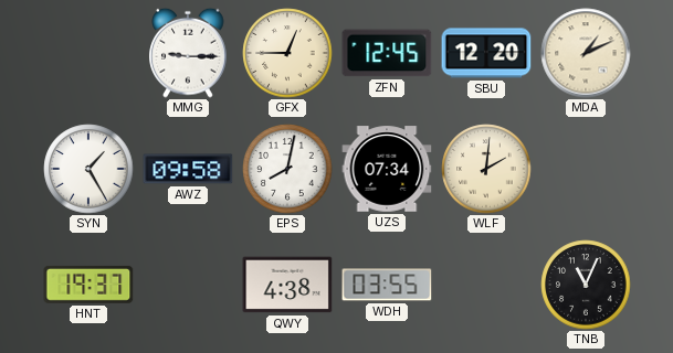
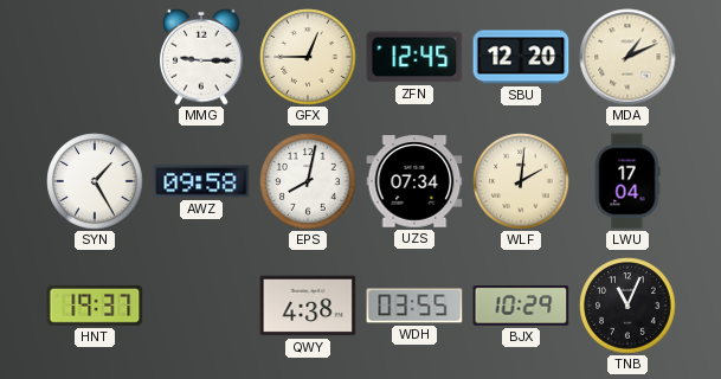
LWU: none -> 17:04
BJX: none -> 10:29
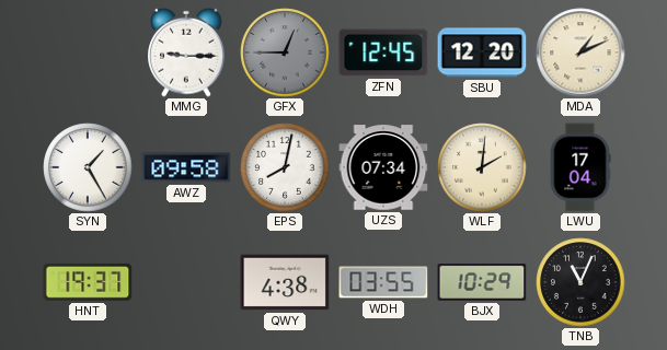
GFX dial: cream -> grey
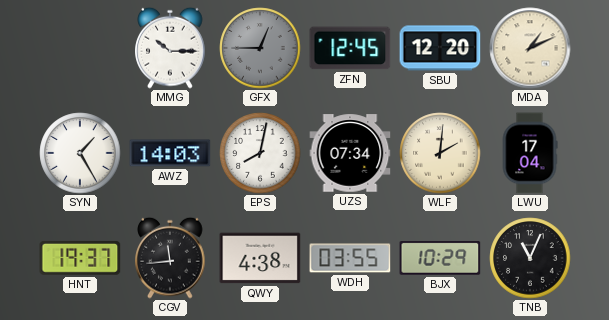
MMG: 9:15 -> 10:15
AWZ: 09:58 -> 14:03
CGV: none -> 11:44
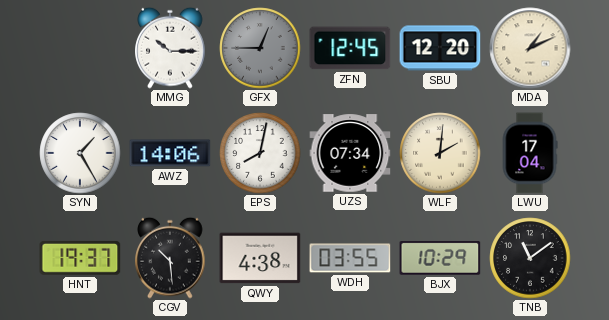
AWZ: 14:03 -> 14:06
CGV: 11:44 -> 10:29
TNB: 11:04 -> 11:09
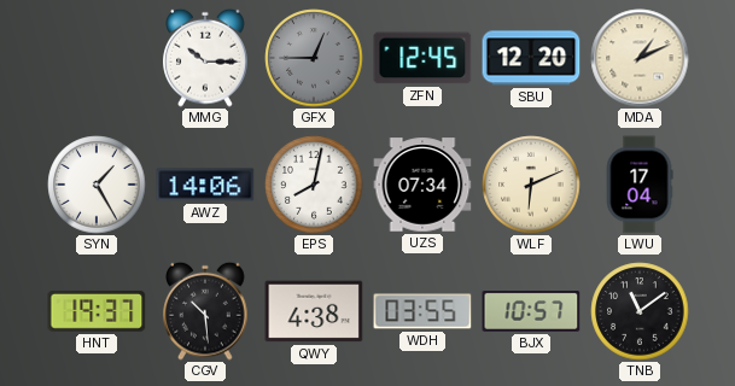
WLF: 2:01 -> 6:11
BJX: 10:29 -> 10:57
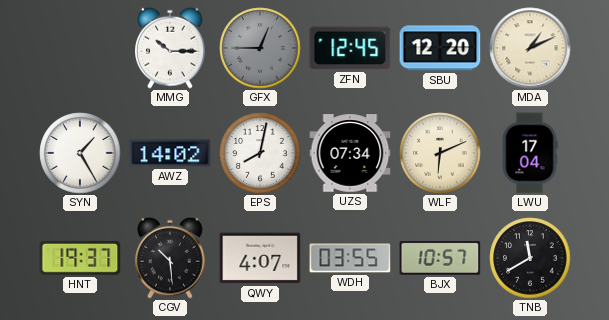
AWZ: 14:06 -> 14:02
QWY: 4:38 -> 4:07
TNB: 11:09 -> 11:40
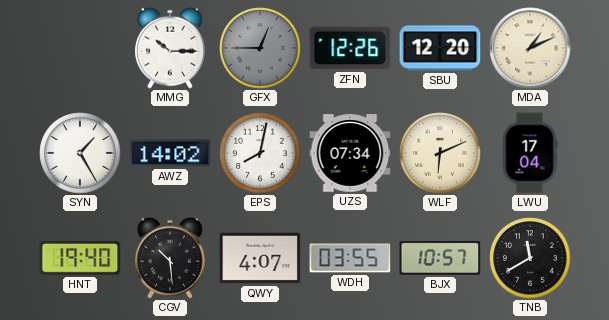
ZFN: 12:45 -> 12:26
HNT: 19:37 -> 19:40
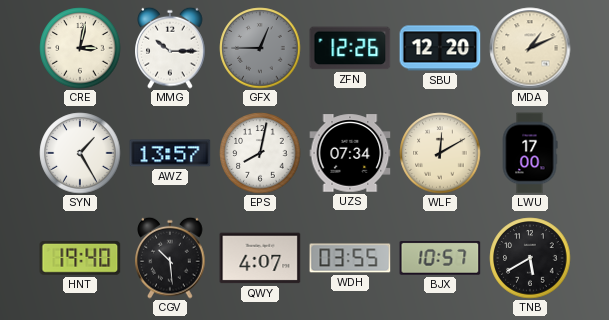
CRE: none -> 3:02
AWZ: 14:02 -> 13:57
WLF: 6:11 -> 12:10
LWU: 17:04 -> 17:00
TNB: 11:40 -> 5:40
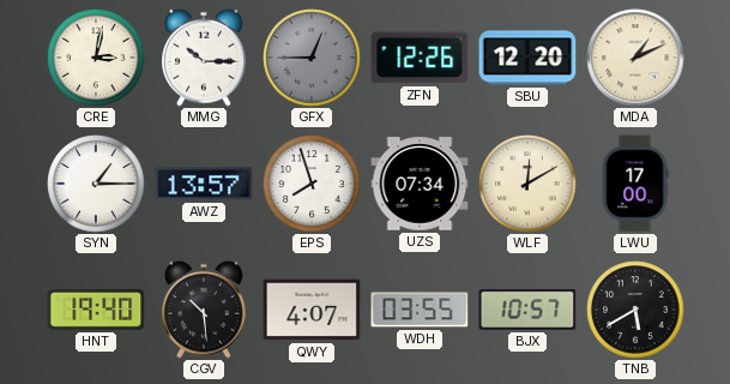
SYN: 1:25 -> 1:15
EPS: 8:02 -> 7:57
